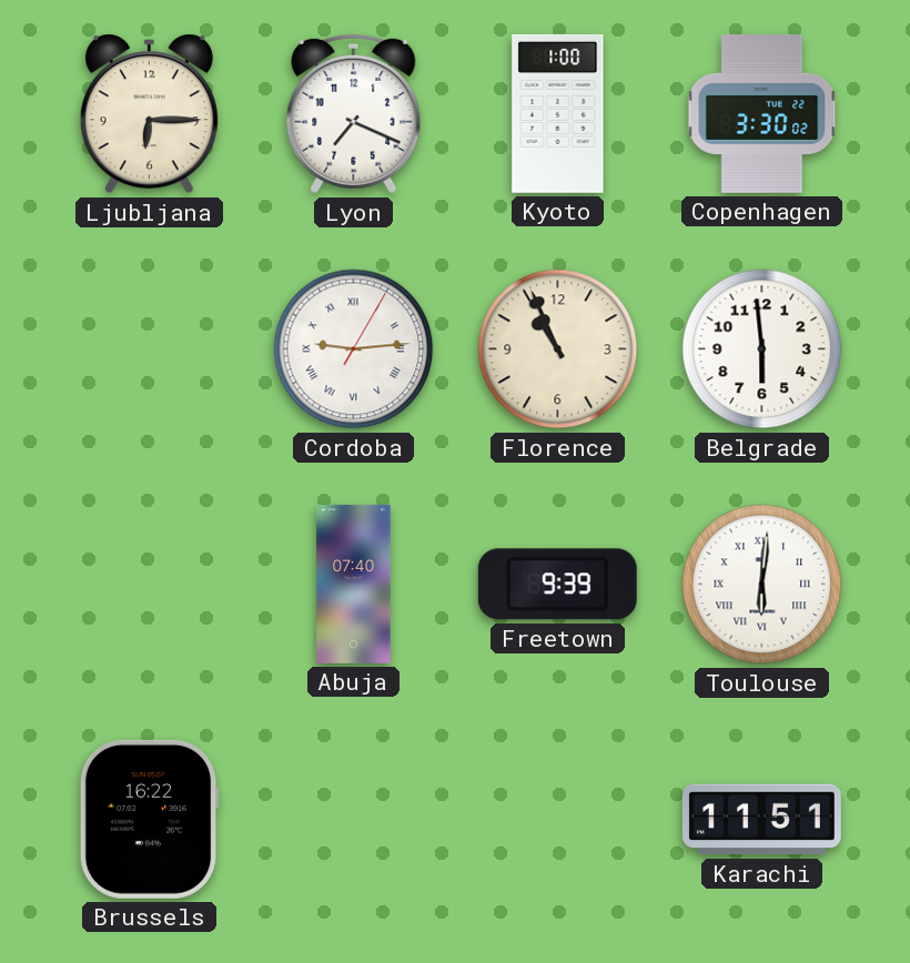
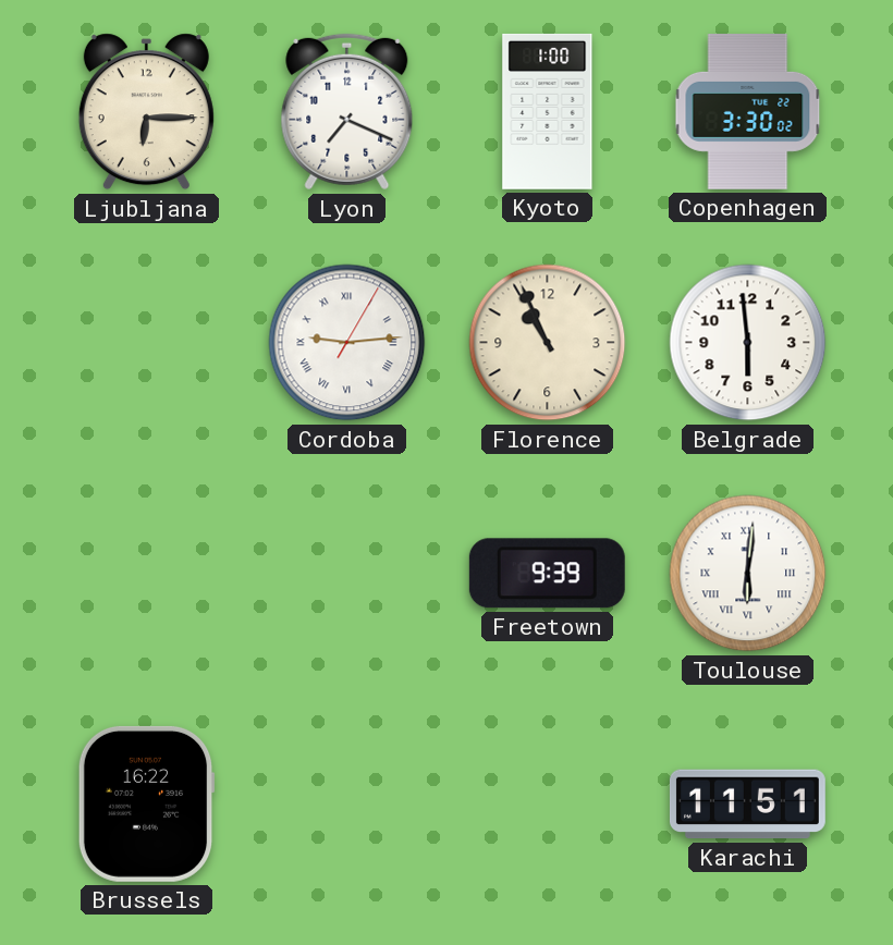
Abuja: 07:40 -> none
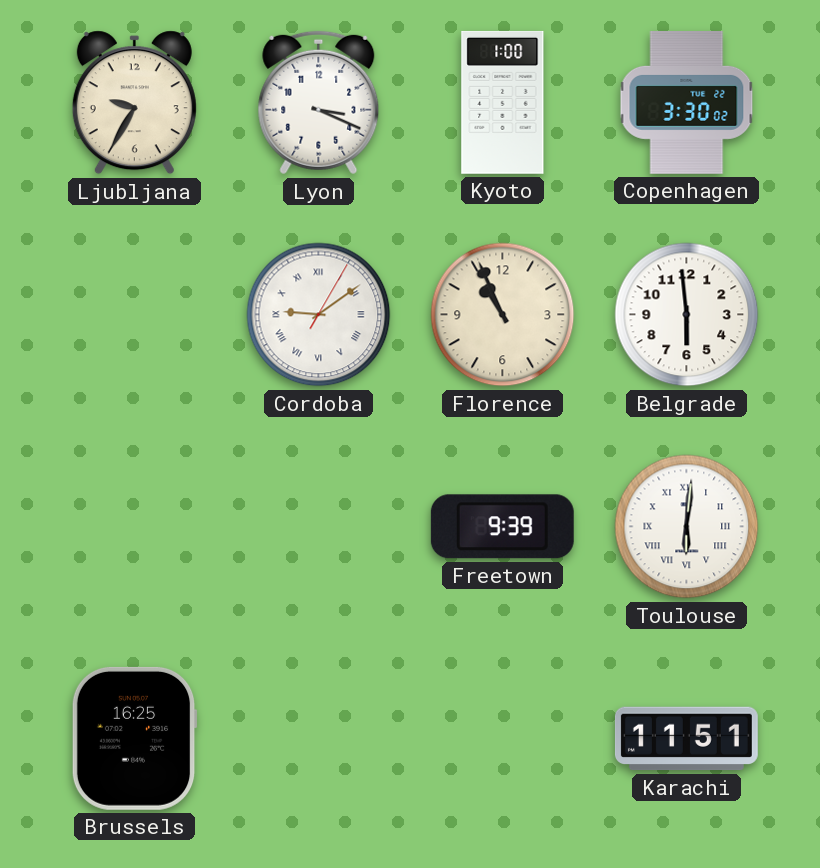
Ljubljana: 6:15 -> 9:35
Lyon: 7:19 -> 3:19
Cordoba: 9:14 -> 9:09
Brussels: 16:22 -> 16:25
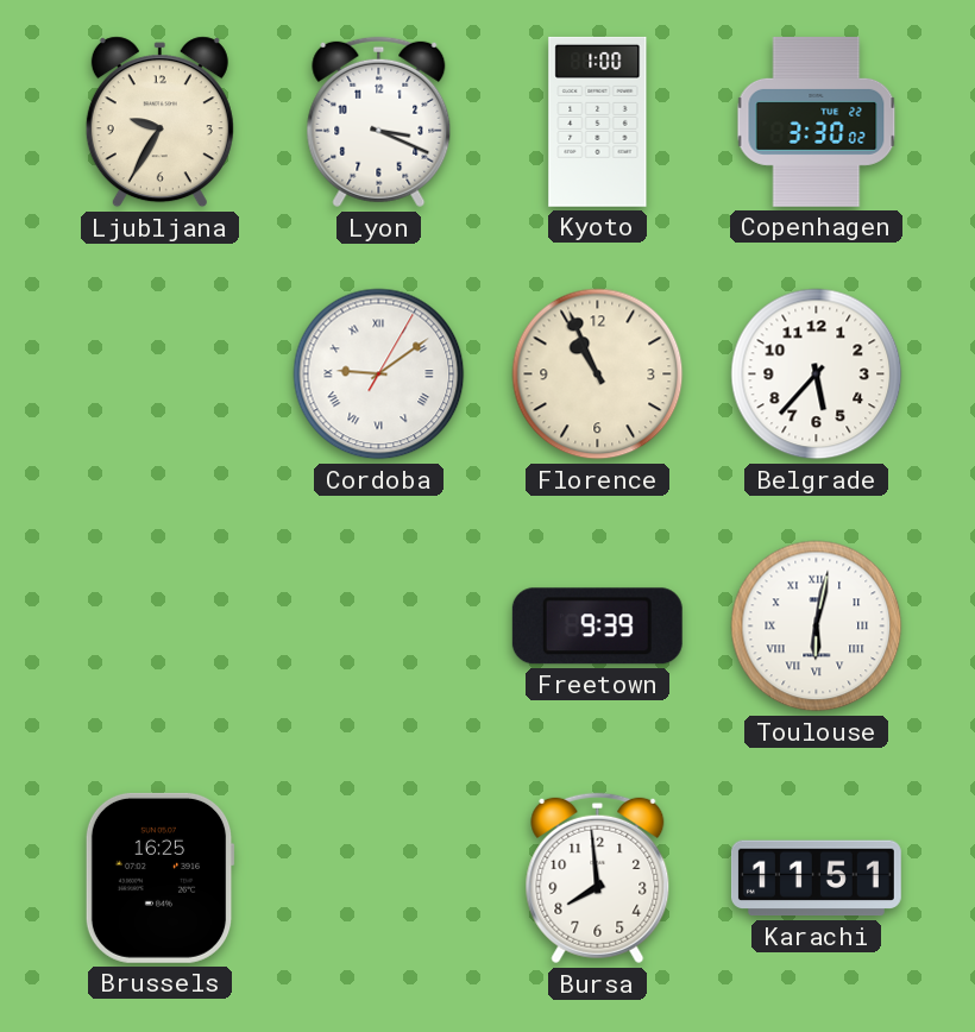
Belgrade: 5:59 -> 5:37
Toulouse: 6:01 -> 6:02
Bursa: none -> 7:59
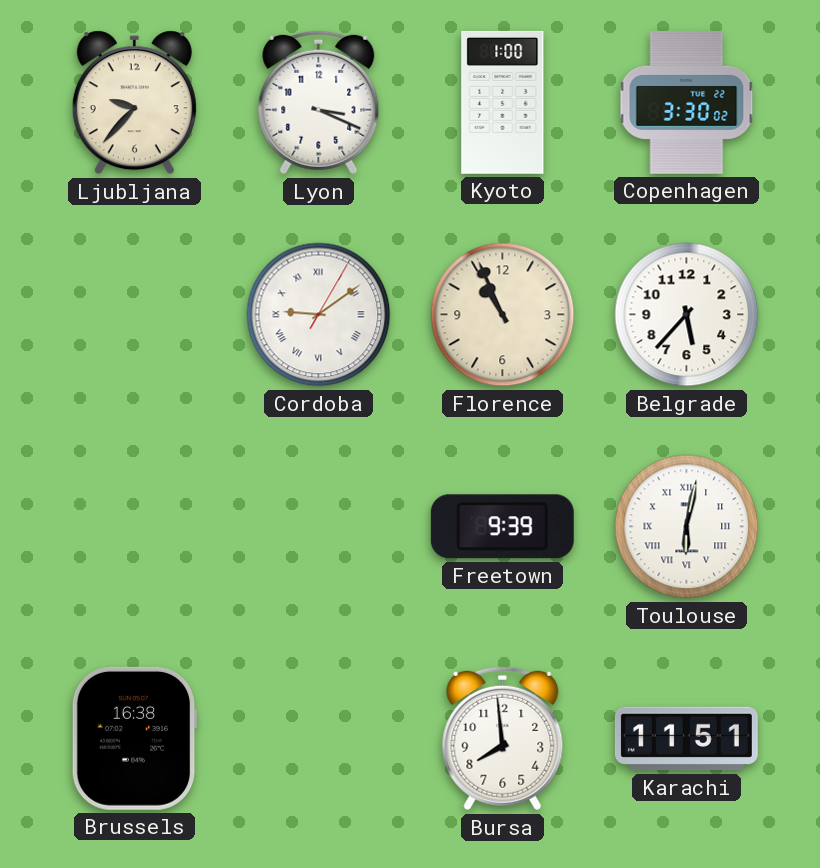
Ljubljana: 9:35 -> 9:37
Brussels: 16:25 -> 16:38
